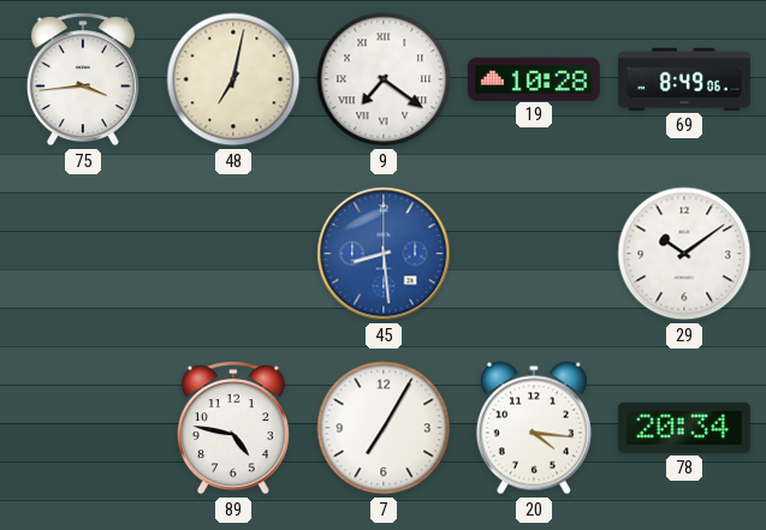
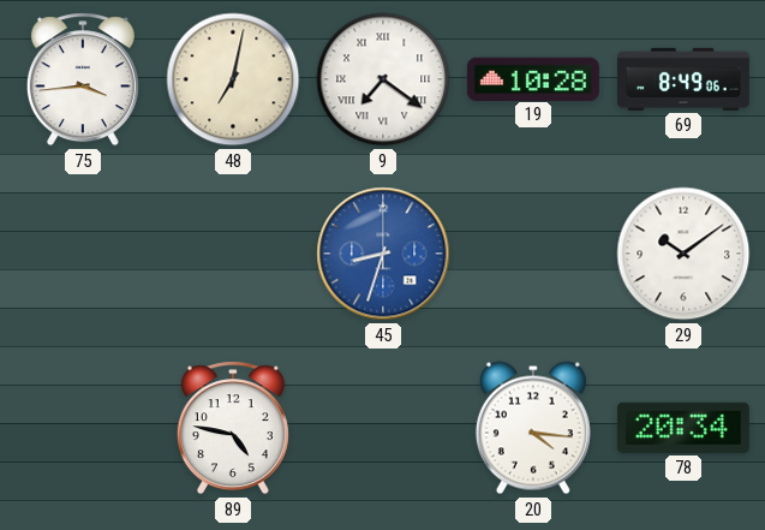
45: 8:29 -> 8:33
7: 7:05 -> none
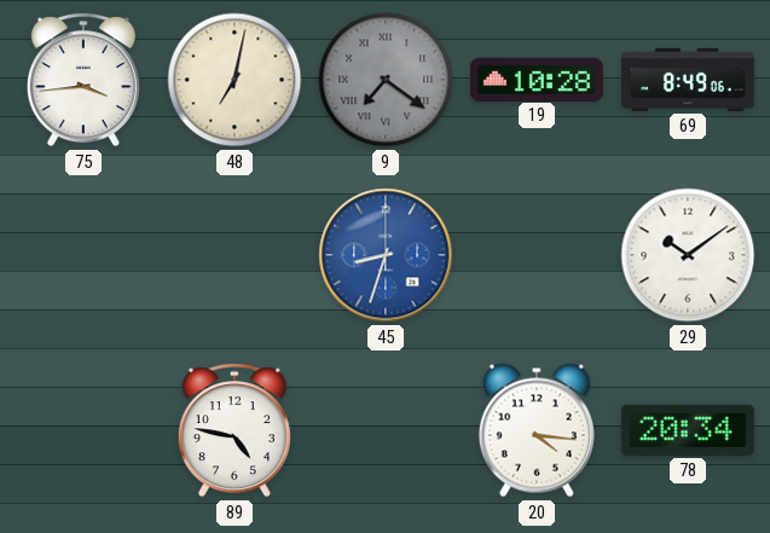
9 dial: white -> grey
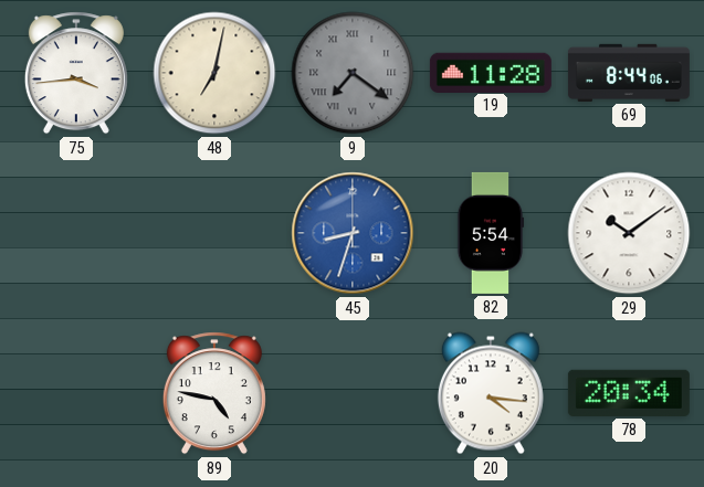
19: 10:28 -> 11:28
69: 8:49 -> 8:44
82: none -> 5:54
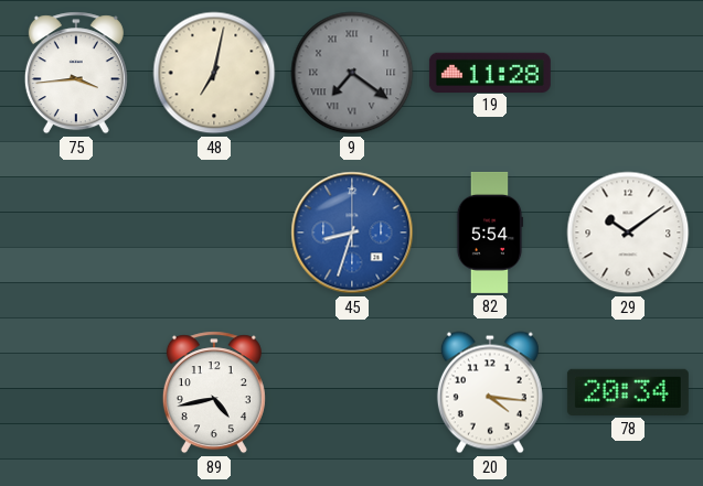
69: 8:44 -> none
89: 4:47 -> 4:43
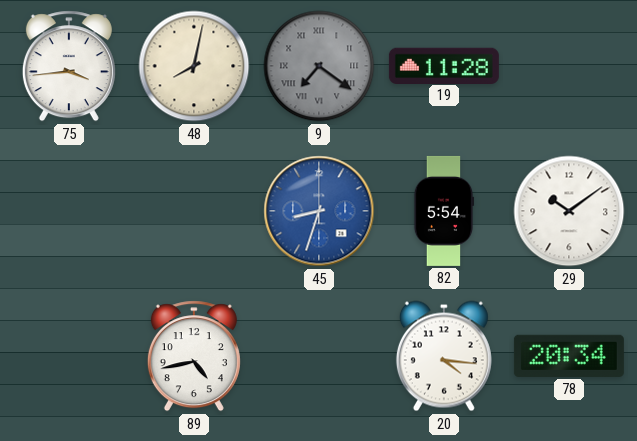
48: 7:02 -> 8:02
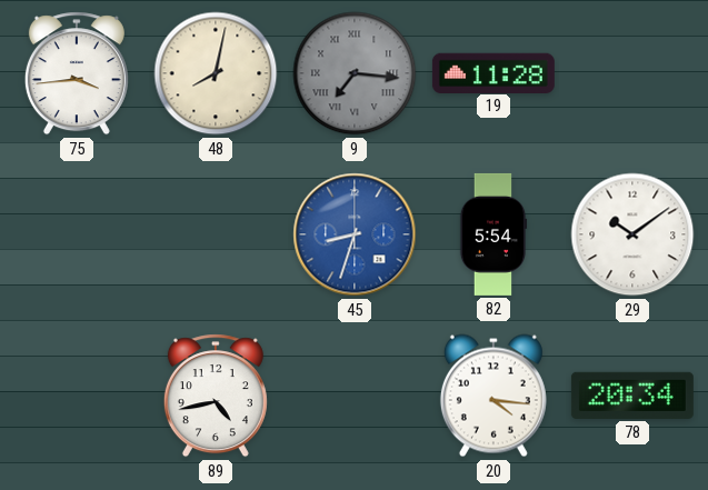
9: 7:21 -> 7:16
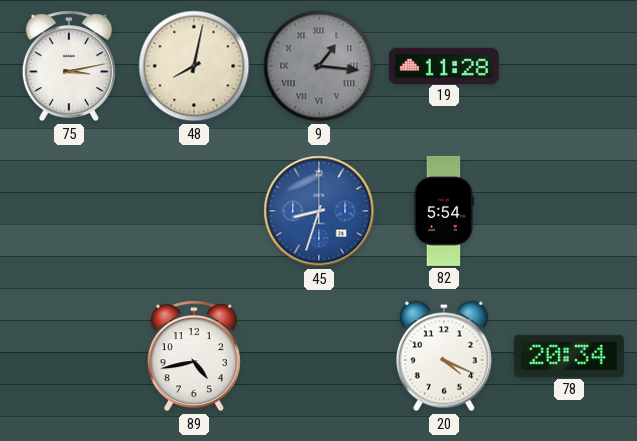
75: 3:44 -> 3:13
9: 7:16 -> 1:16
29: 10:09 -> none
20: 4:16 -> 4:19
